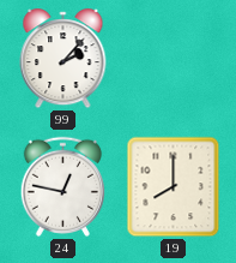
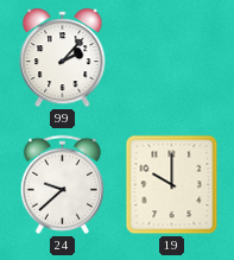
24: 12:47 -> 9:38
19: 8:00 -> 10:00
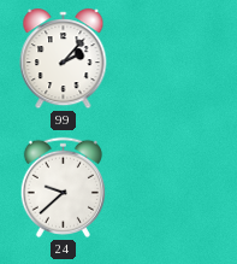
19: 10:00 -> none
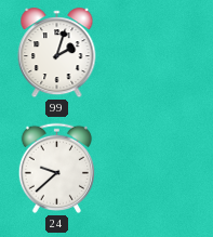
99: 2:07 -> 2:03
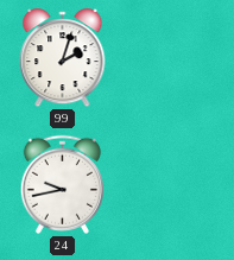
24: 9:38 -> 9:43
